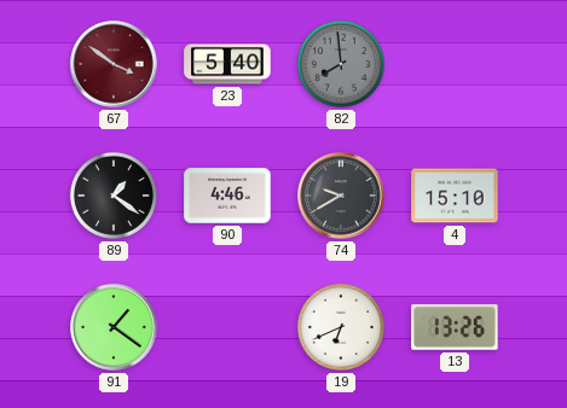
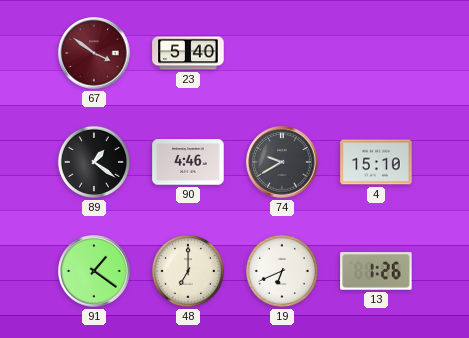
82: 7:59 -> none
48: none -> 7:00
13: 13:26 -> 1:26
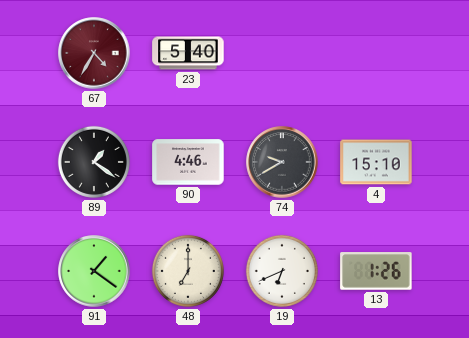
67: 3:51 -> 4:35
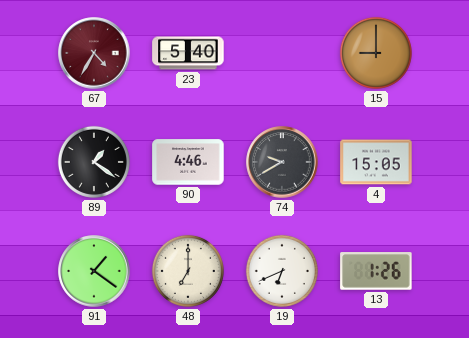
15: none -> 9:00
4: 15:10 -> 15:05
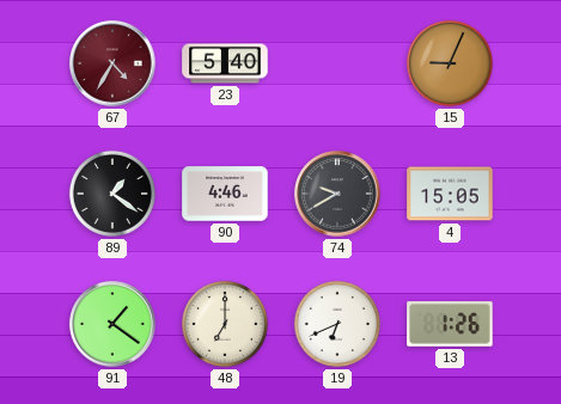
15: 9:00 -> 9:04
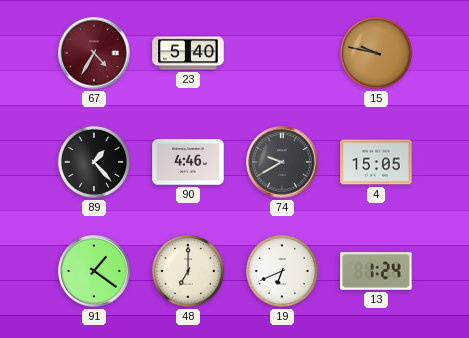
15: 9:04 -> 9:47
89: 1:21 -> 1:23
13: 1:26 -> 1:24
